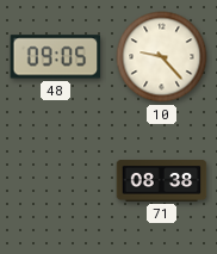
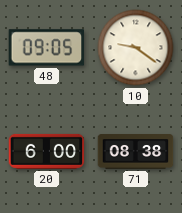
10: 9:23 -> 9:21
20: none -> 6:00
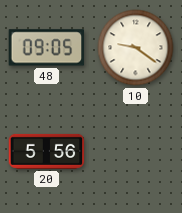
20: 6:00 -> 5:56
71: 08:38 -> none
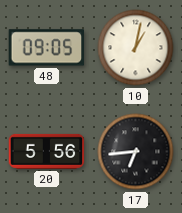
10: 9:21 -> 1:02
17: none -> 6:44
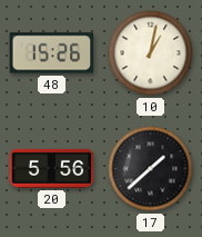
48: 09:05 -> 15:26
17: 6:44 -> 1:38
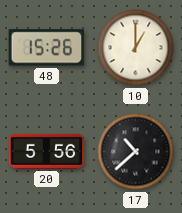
10: 1:02 -> 1:00
17: 1:38 -> 10:38
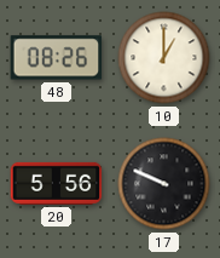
48: 15:26 -> 08:26
17: 10:38 -> 9:49
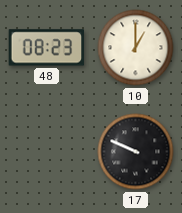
48: 08:26 -> 08:23
20: 5:56 -> none
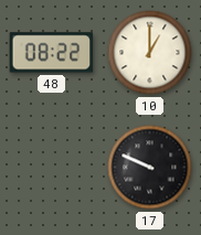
48: 08:23 -> 08:22
